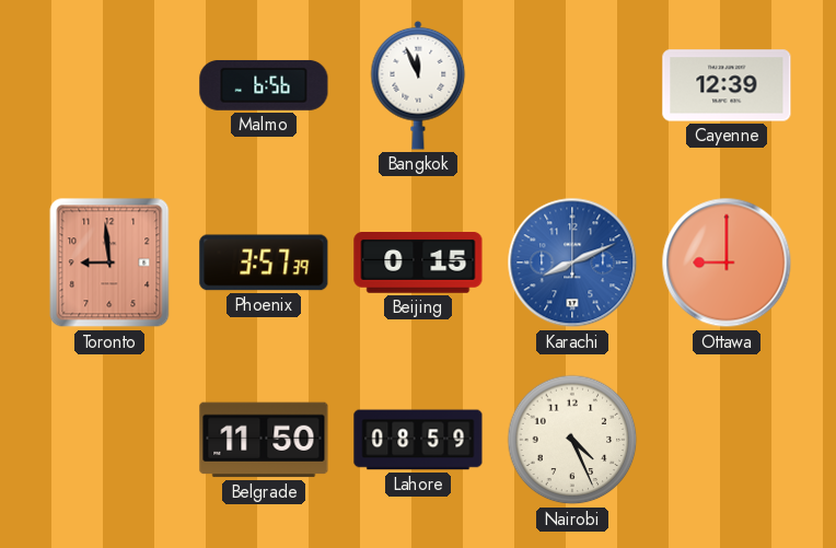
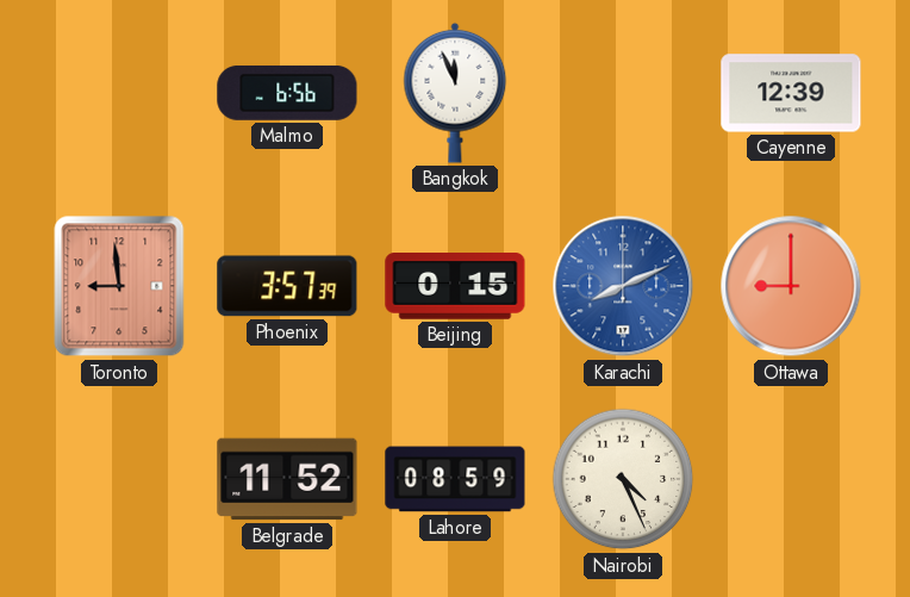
Belgrade: 11:50 -> 11:52
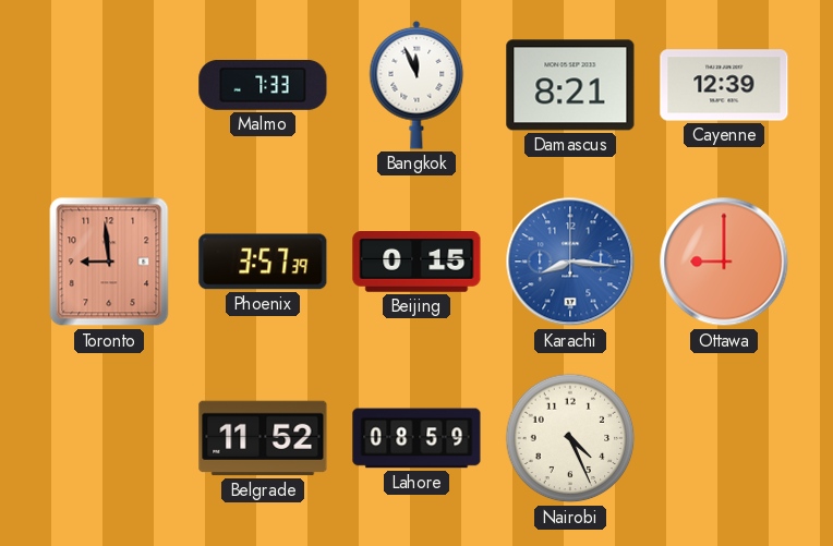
Malmo: 6:56 -> 7:33
Damascus: none -> 8:21
Karachi: 8:11 -> 8:16
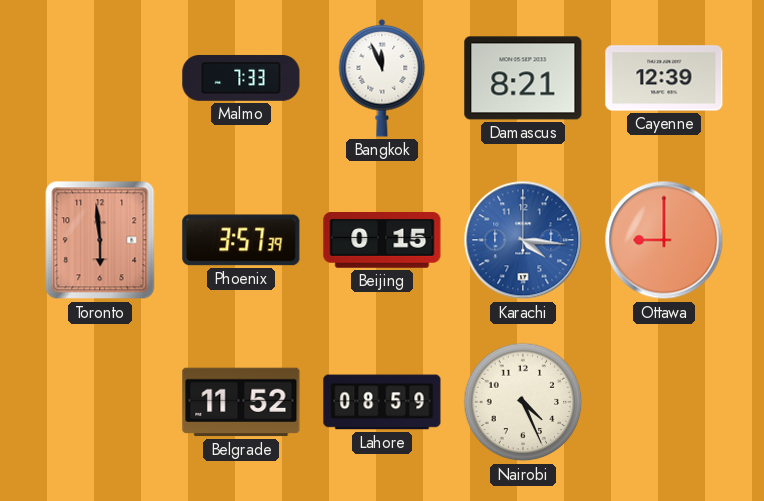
Toronto: 8:59 -> 5:59
Karachi: 8:16 -> 4:16
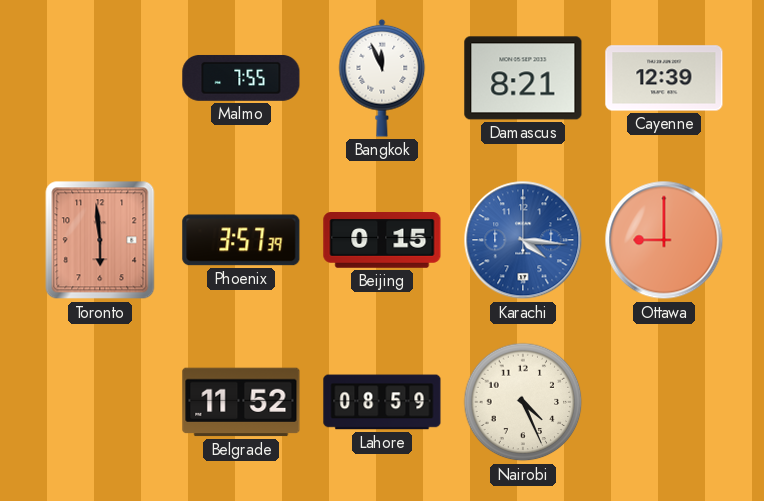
Malmo: 7:33 -> 7:55
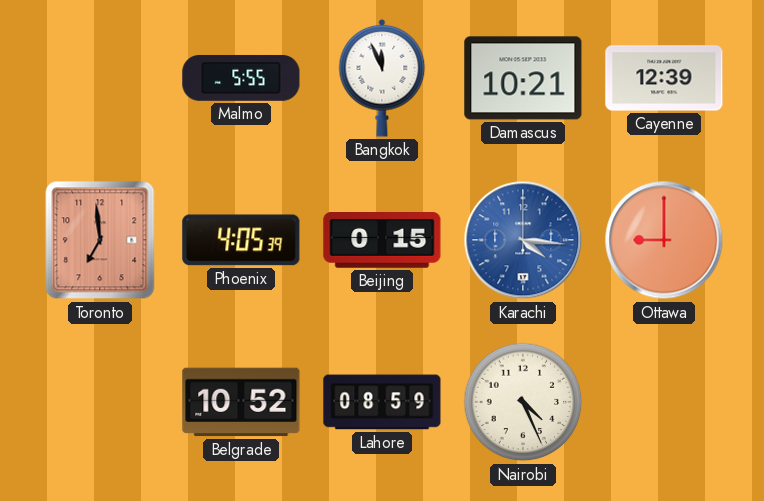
Malmo: 7:55 -> 5:55
Damascus: 8:21 -> 10:21
Toronto: 5:59 -> 6:59
Phoenix: 3:57 -> 4:05
Belgrade: 11:52 -> 10:52
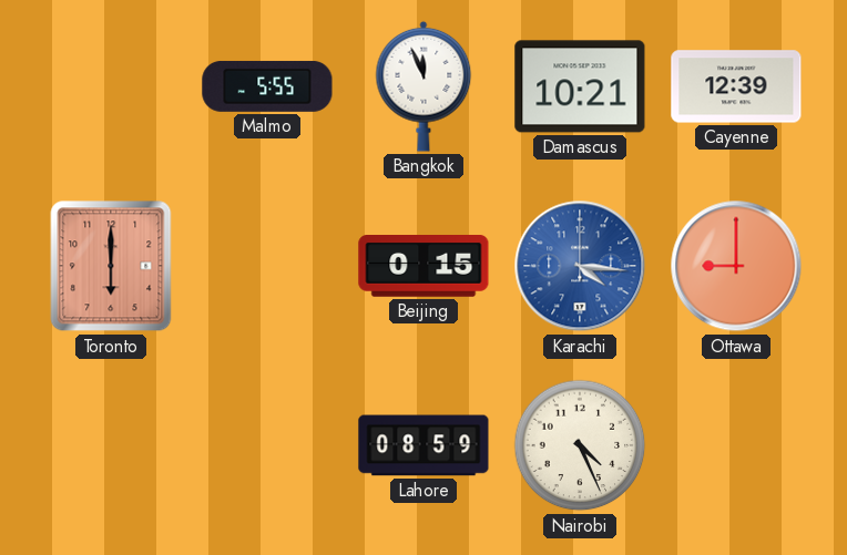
Toronto: 6:59 -> 6:00
Phoenix: 4:05 -> none
Belgrade: 10:52 -> none
